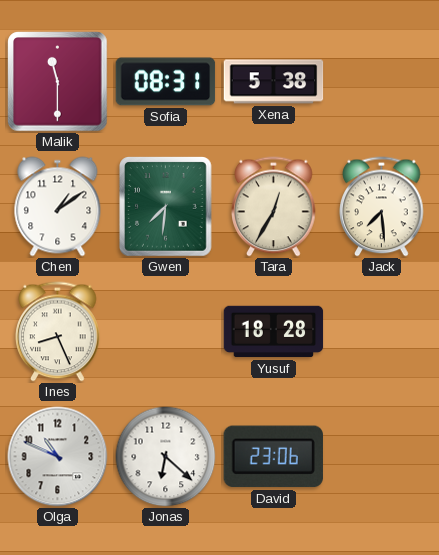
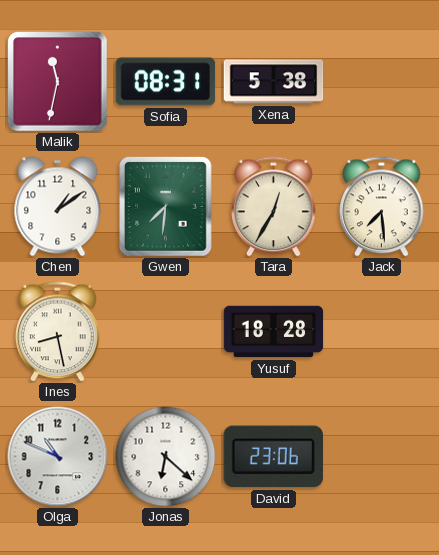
Malik: 11:30 -> 11:32
Ines: 8:26 -> 8:28
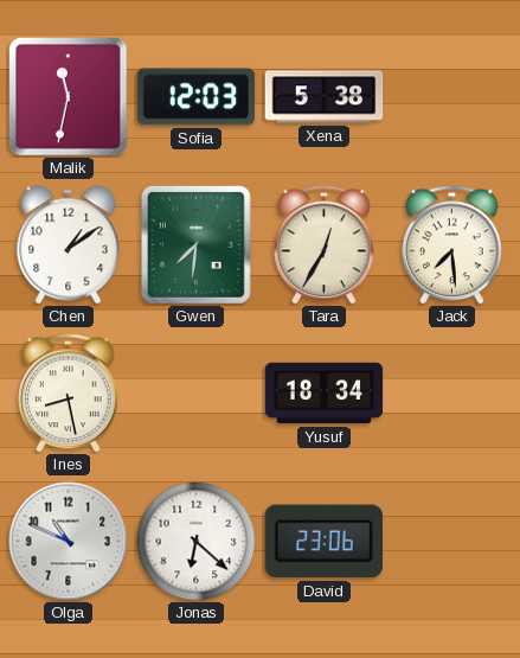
Sofia: 08:31 -> 12:03
Yusuf: 18:28 -> 18:34
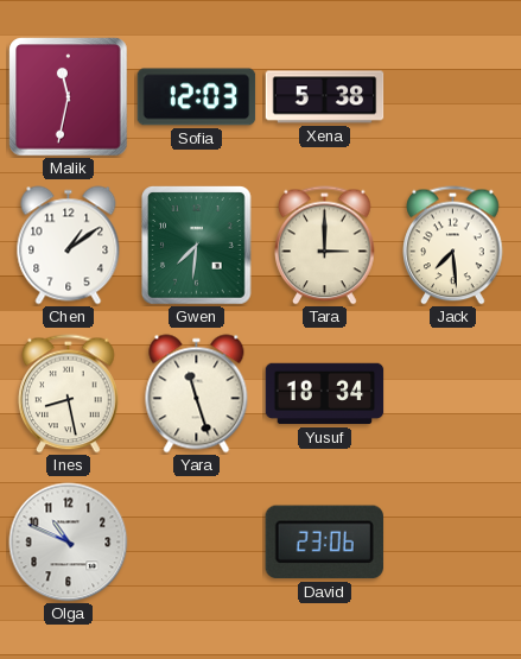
Tara: 12:35 -> 3:00
Yara: none -> 11:27
Jonas: 6:22 -> none
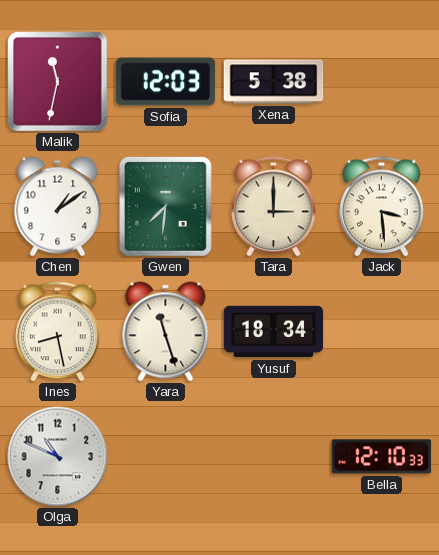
Jack: 7:29 -> 3:29
David: 23:06 -> none
Bella: none -> 12:10
